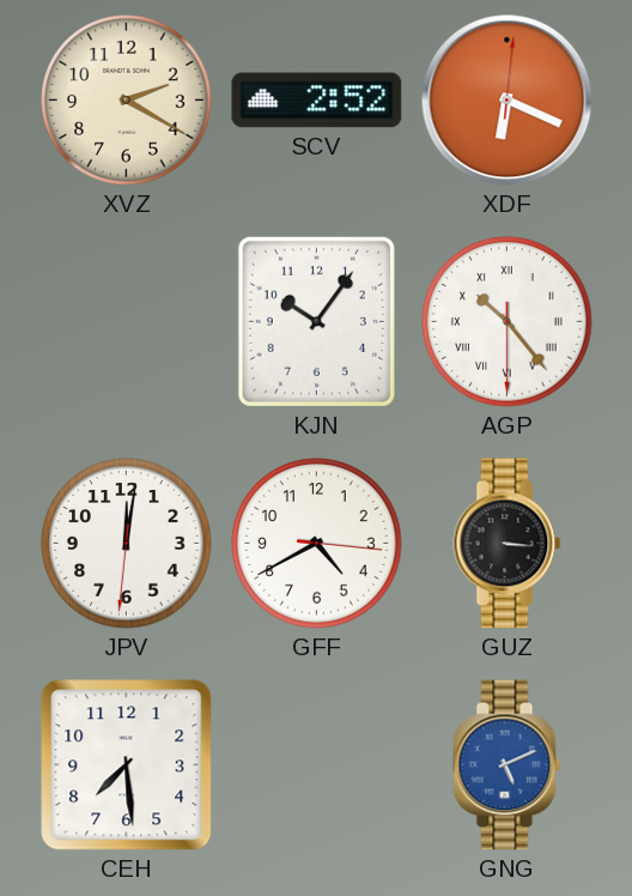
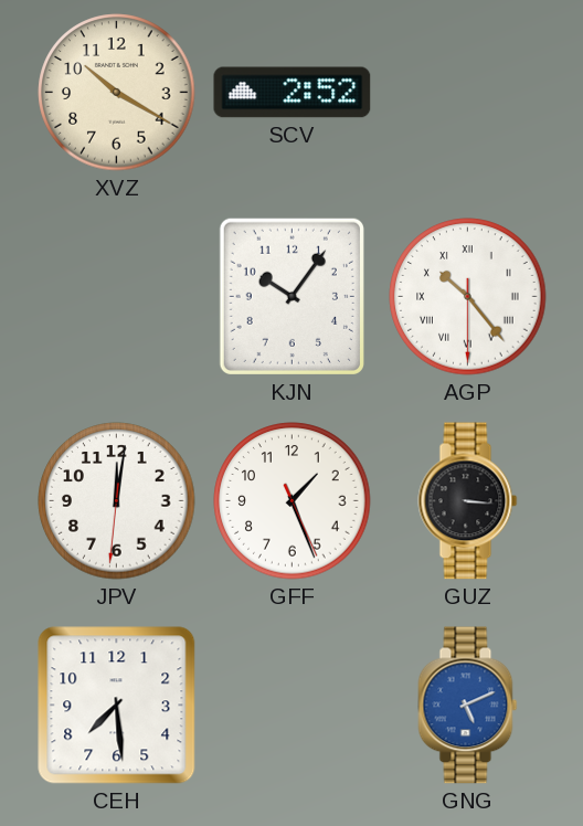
XVZ: 2:20 -> 10:20
XDF: 6:19 -> none
GFF: 4:40 -> 1:26
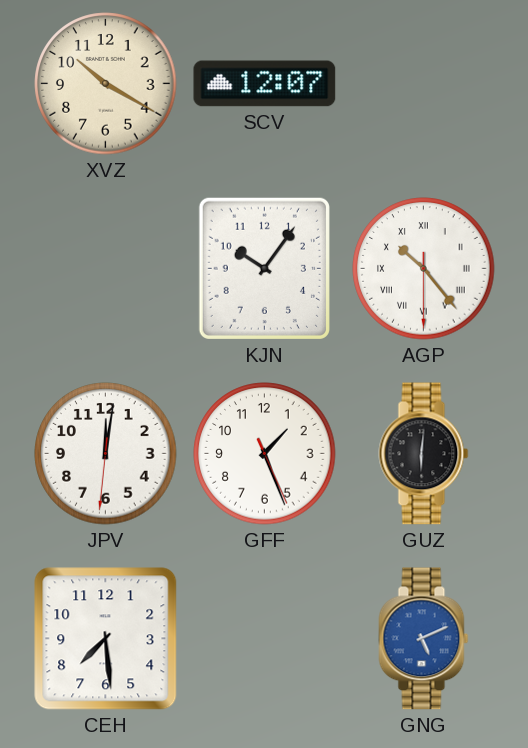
SCV: 2:52 -> 12:07
GUZ: 3:16 -> 6:01
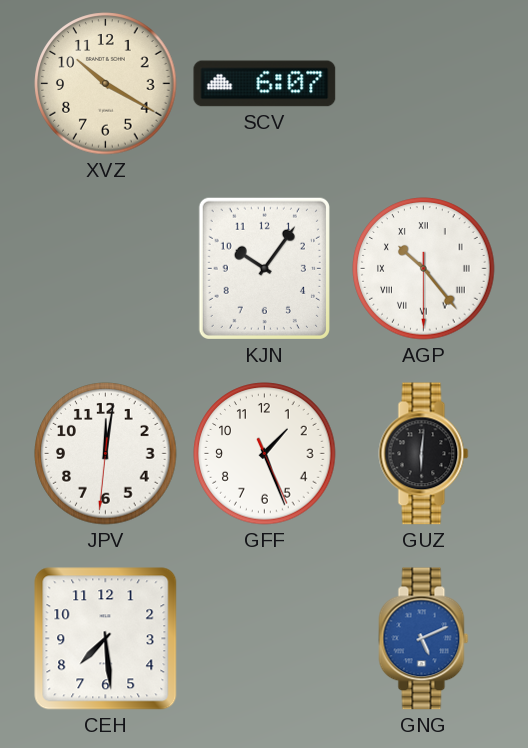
SCV: 12:07 -> 6:07
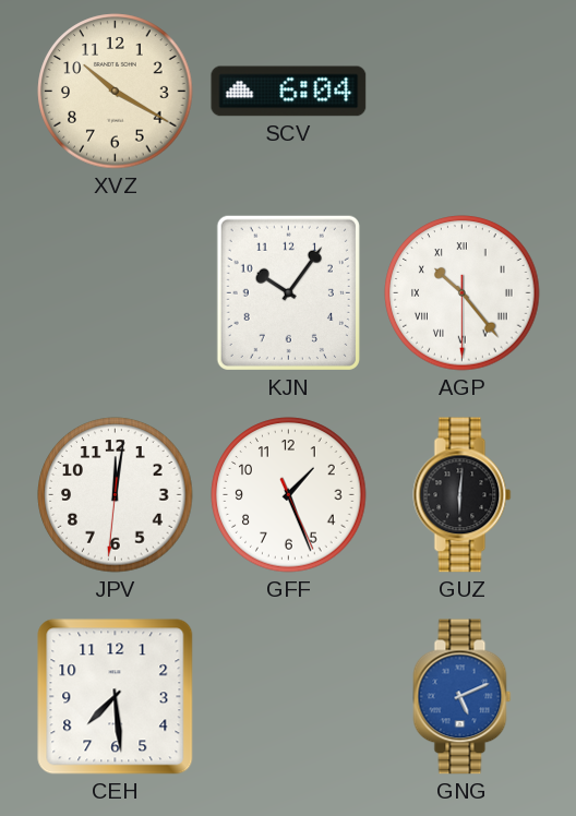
SCV: 6:07 -> 6:04
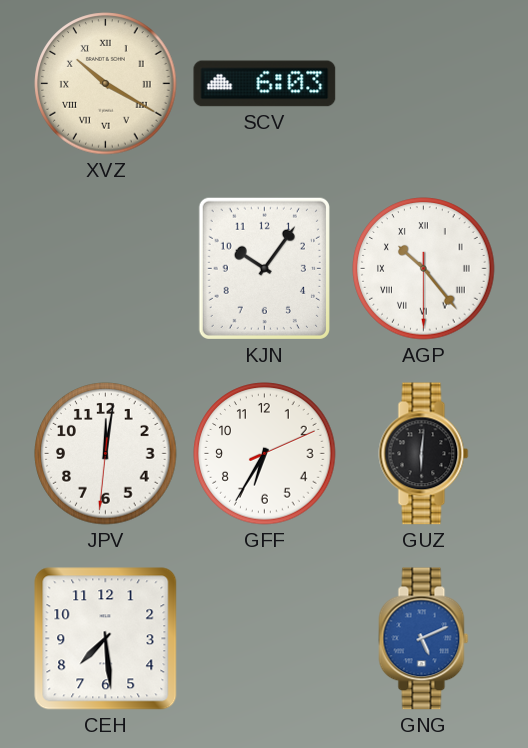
XVZ numerals: Arabic -> Roman
SCV: 6:04 -> 6:03
GFF: 1:26 -> 6:35
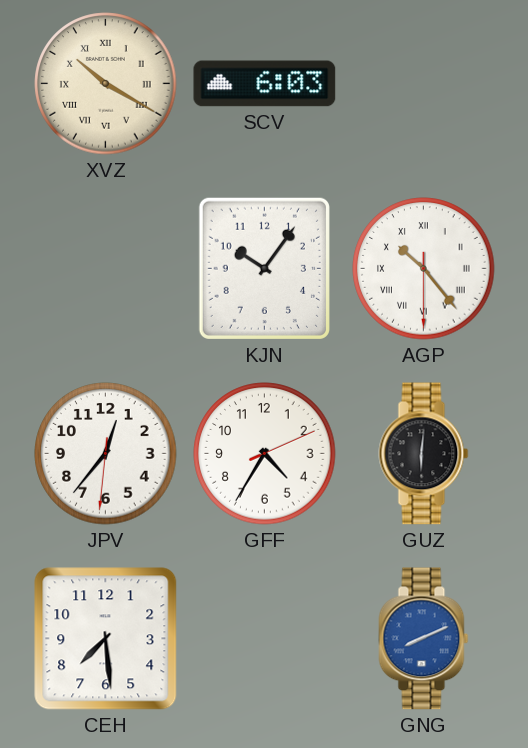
JPV: 12:01 -> 12:36
GFF: 6:35 -> 4:35
GNG: 5:11 -> 8:11
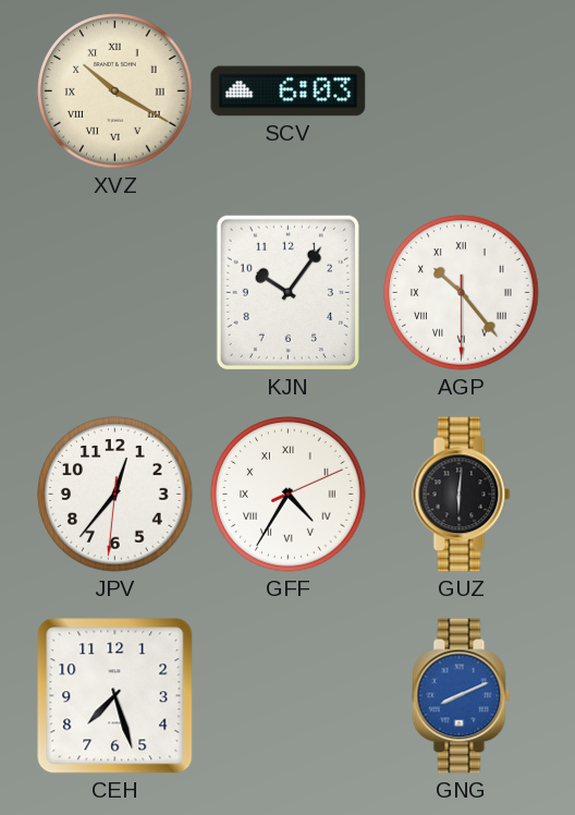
GFF numerals: Arabic -> Roman
CEH: 7:29 -> 7:27
